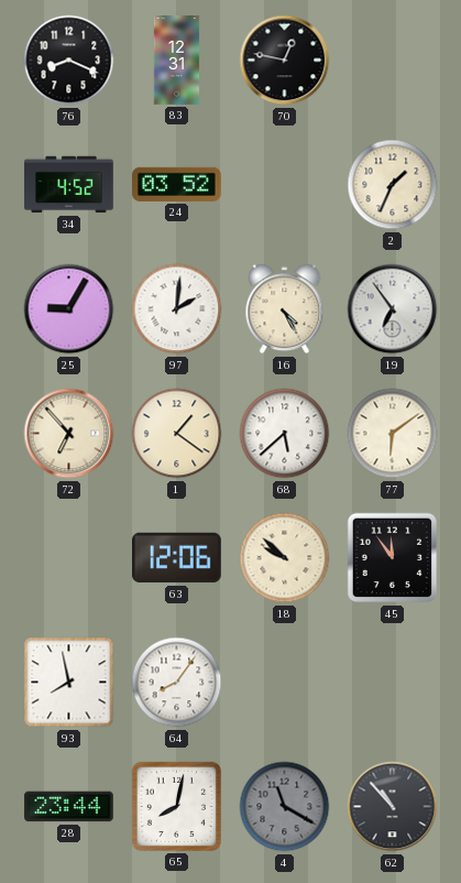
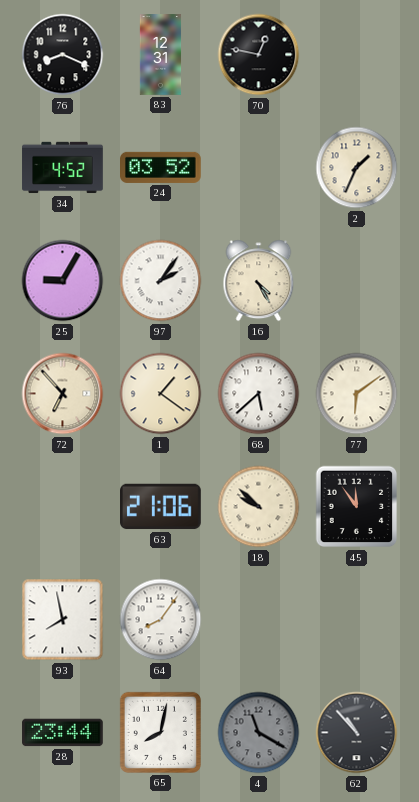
97: 2:01 -> 2:06
19: 6:54 -> none
63: 12:06 -> 21:06
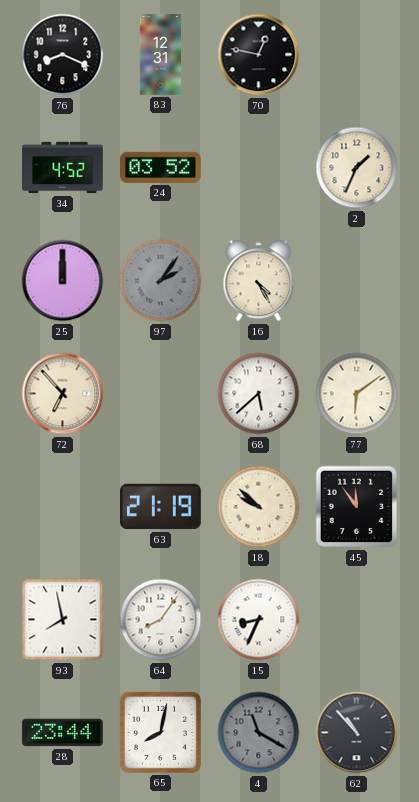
25: 9:05 -> 12:00
97 dial: white -> grey
1: 1:21 -> none
63: 21:06 -> 21:19
15: none -> 8:34
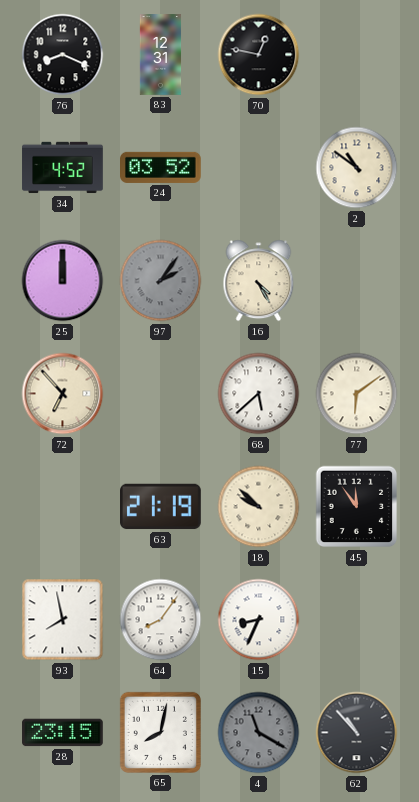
2: 1:34 -> 10:51
28: 23:44 -> 23:15
